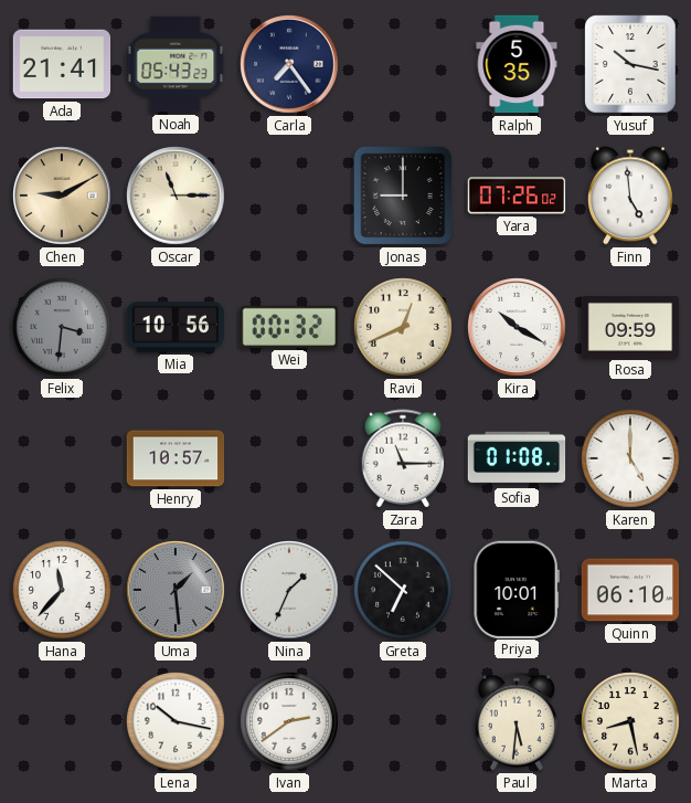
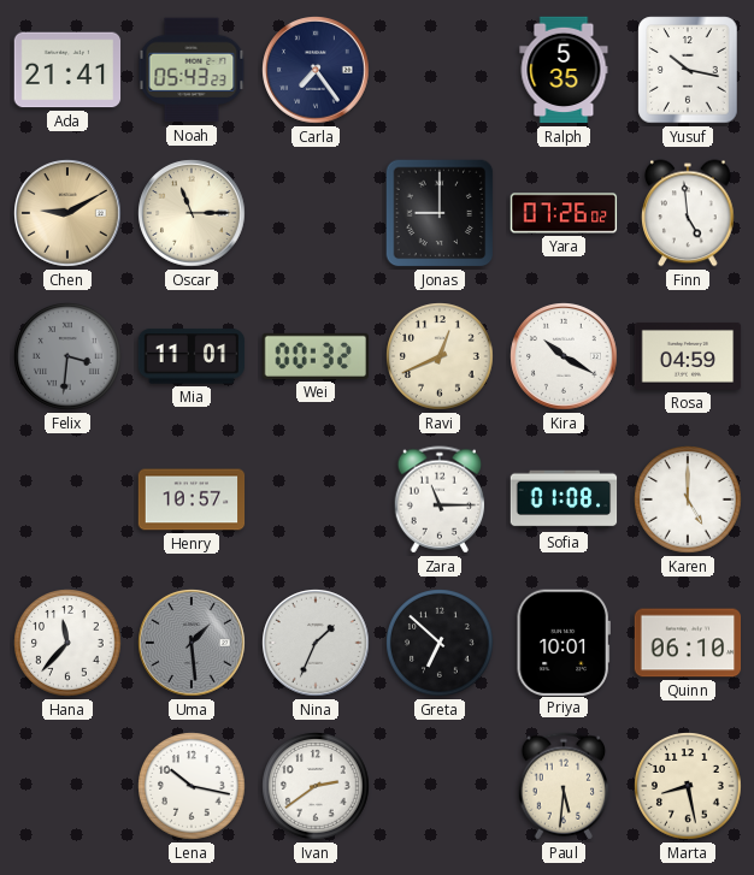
Mia: 10:56 -> 11:01
Rosa: 09:59 -> 04:59
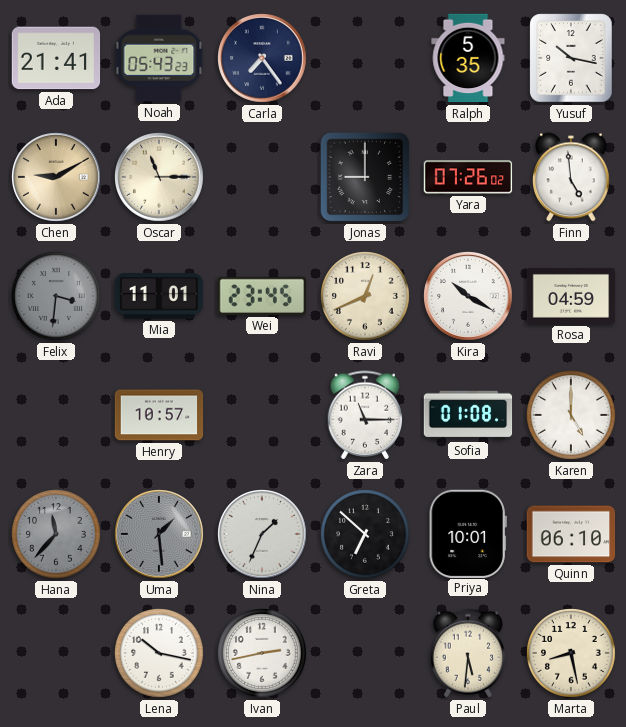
Wei: 00:32 -> 23:45
Hana dial: white -> grey
Ivan: 2:39 -> 2:43
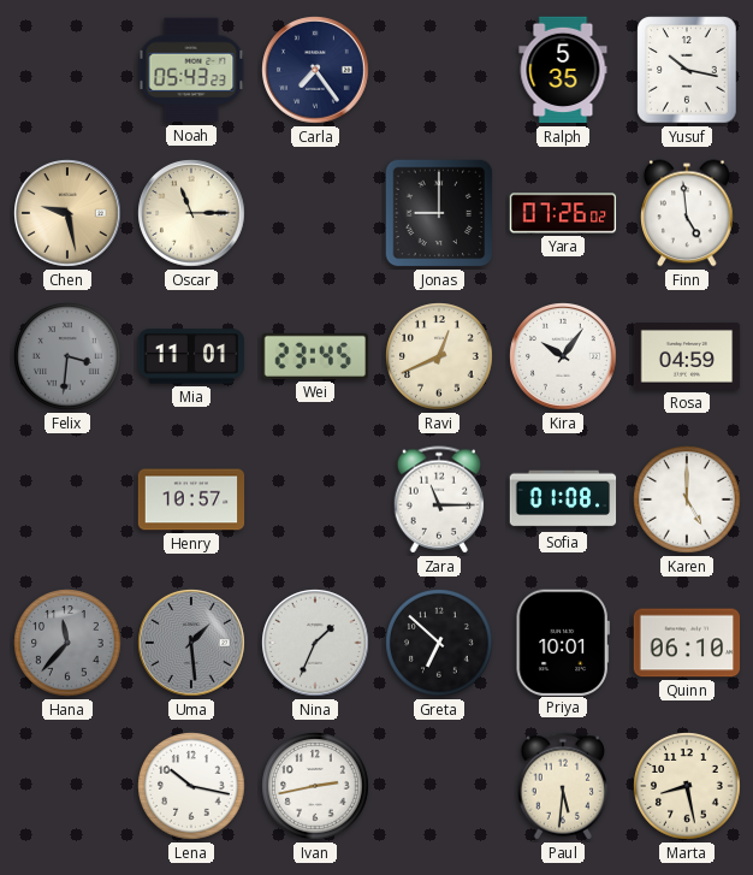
Ada: 21:41 -> none
Chen: 9:10 -> 9:28
Kira: 10:20 -> 10:06
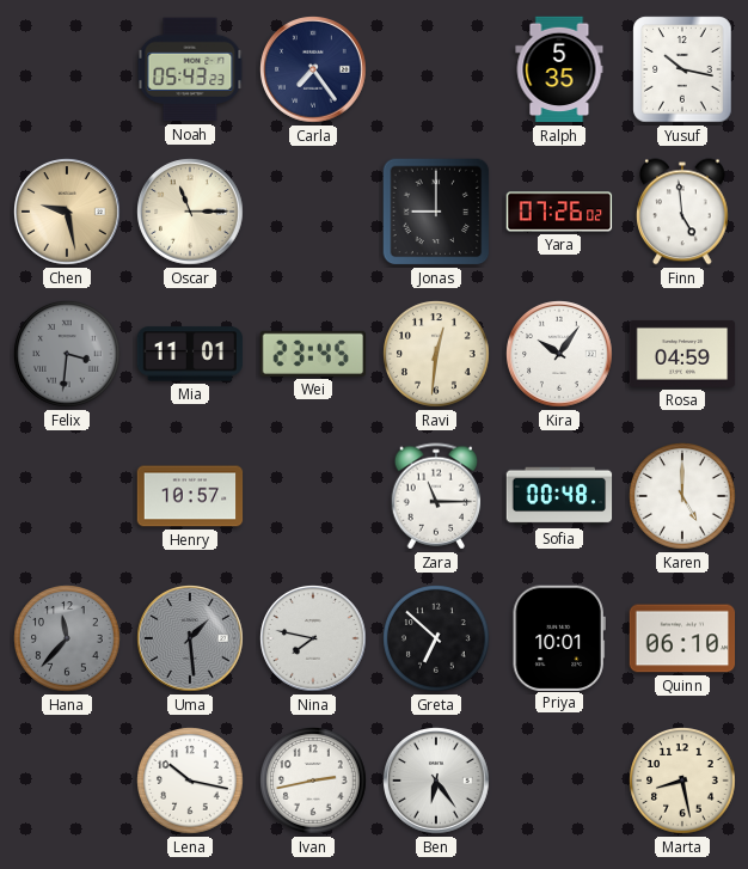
Ravi: 12:41 -> 12:31
Sofia: 01:08 -> 00:48
Nina: 1:34 -> 7:47
Ben: none -> 6:24
Paul: 5:31 -> none
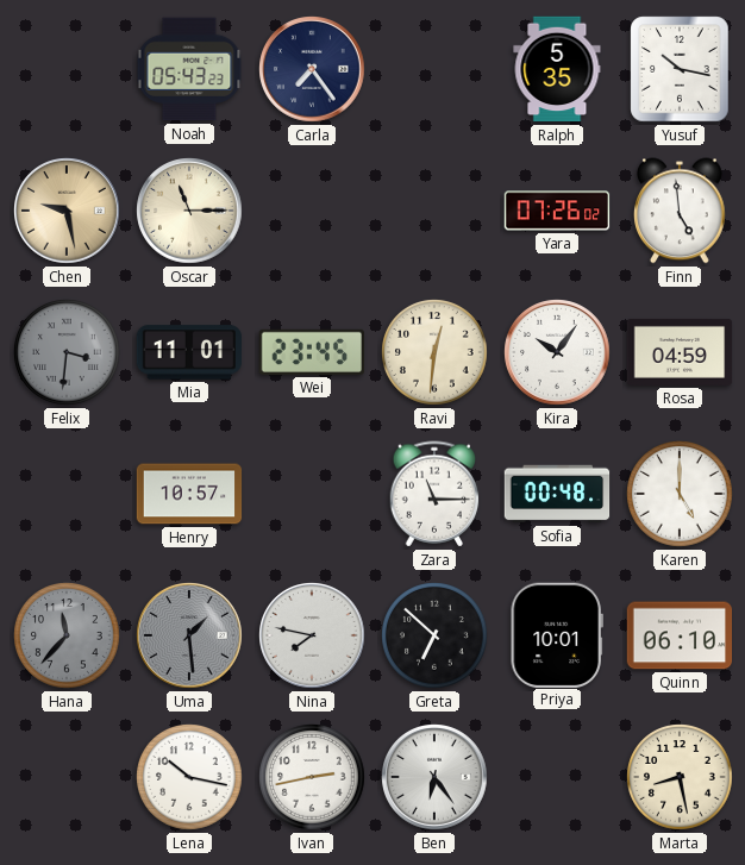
Jonas: 9:00 -> none
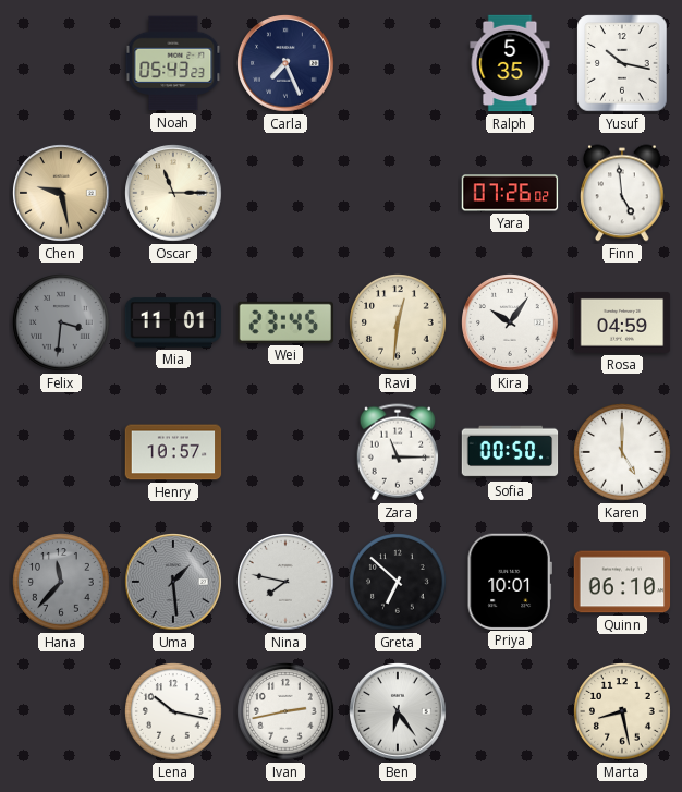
Carla: 7:24 -> 7:26
Sofia: 00:48 -> 00:50
